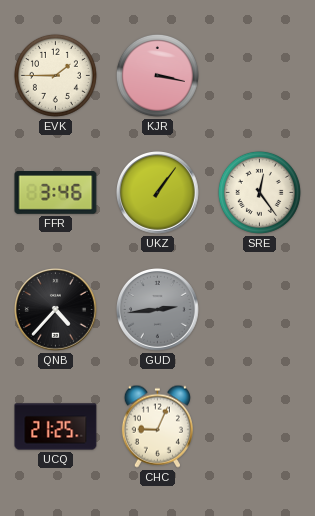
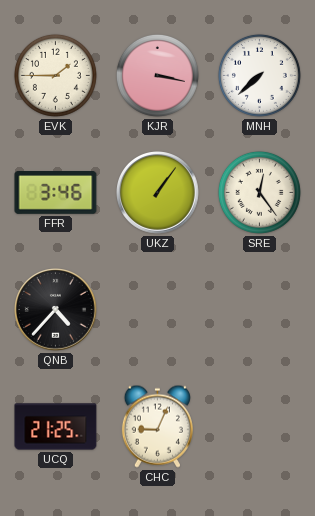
MNH: none -> 7:38
GUD: 2:44 -> none
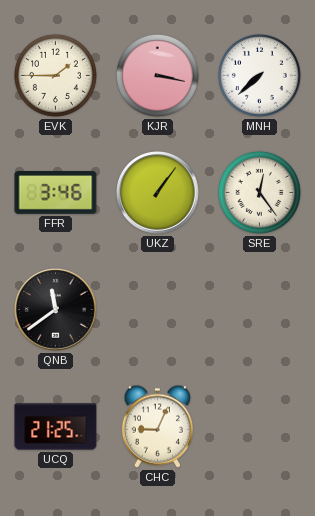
QNB: 4:37 -> 11:39
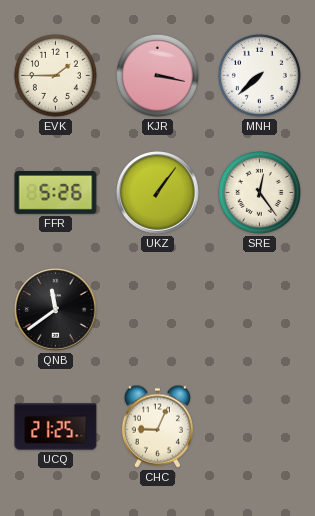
FFR: 3:46 -> 5:26
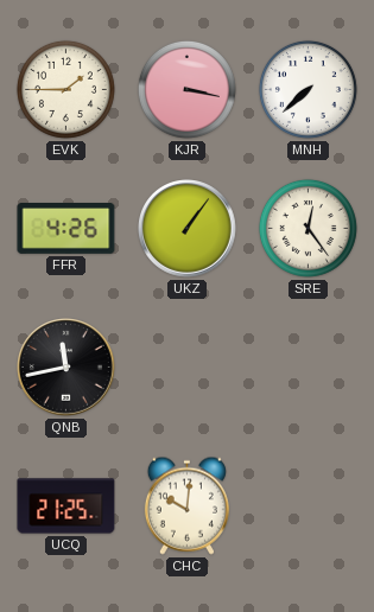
FFR: 5:26 -> 4:26
QNB: 11:39 -> 11:43
CHC: 9:04 -> 10:01
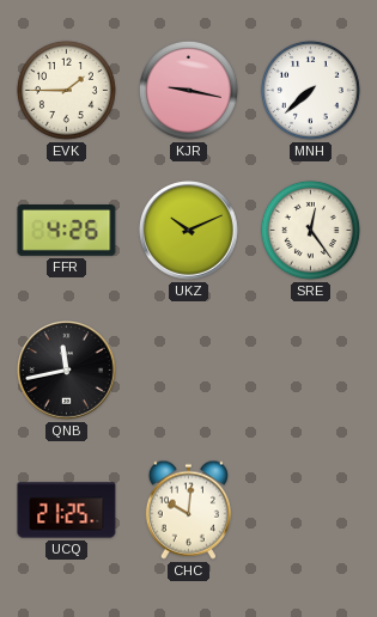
KJR: 3:17 -> 9:17
UKZ: 1:06 -> 10:11
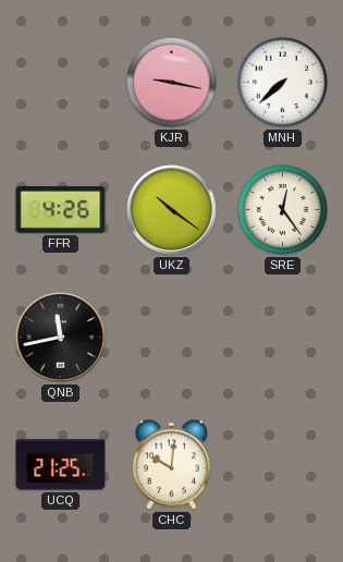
EVK: 1:45 -> none
UKZ: 10:11 -> 10:21
